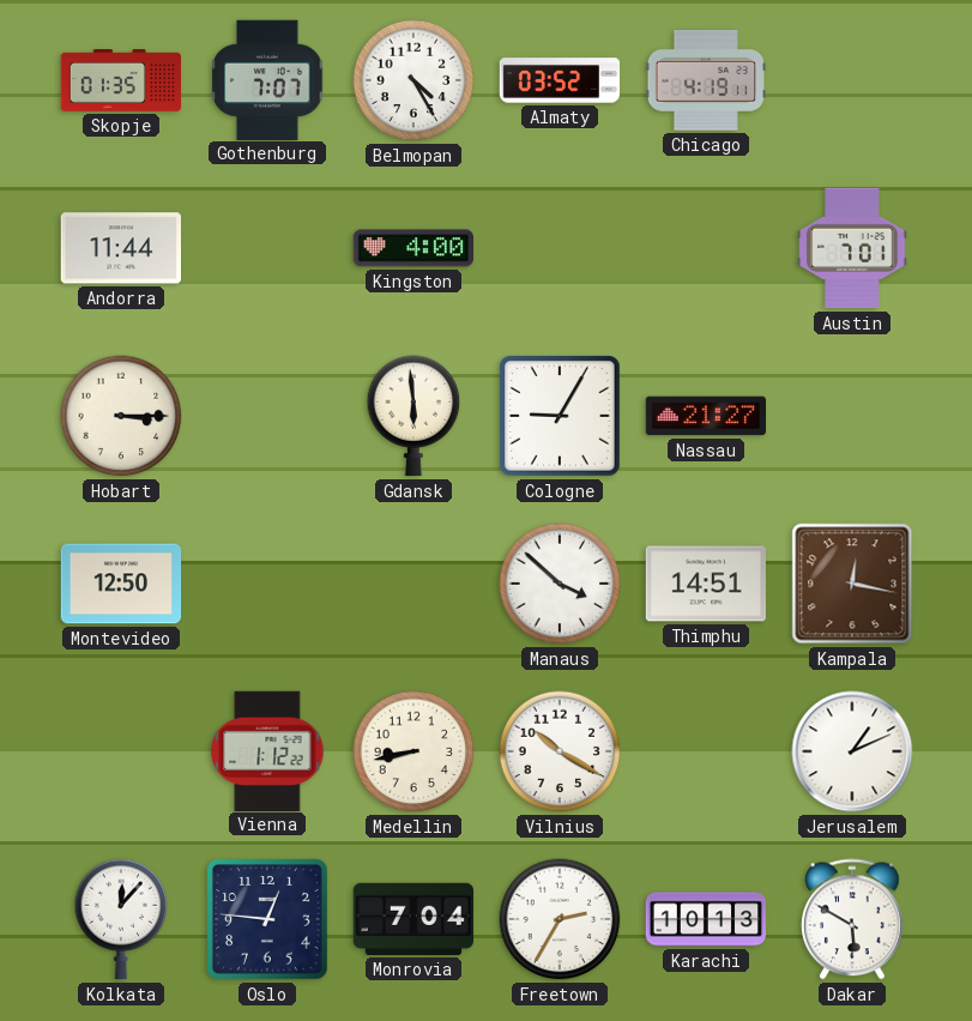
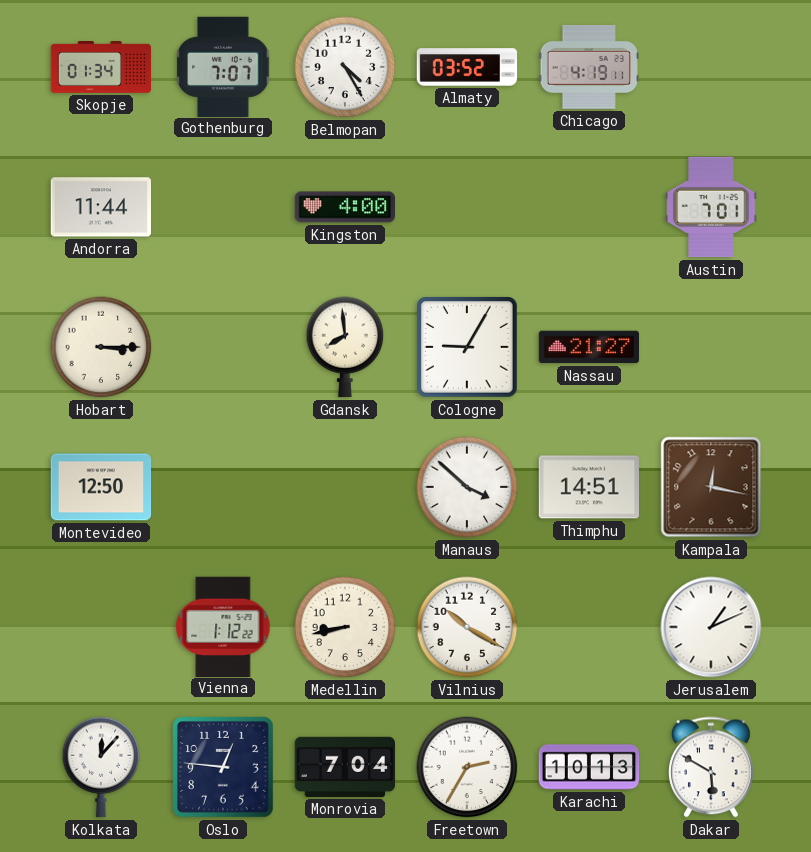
Skopje: 01:35 -> 01:34
Gdansk: 5:59 -> 7:59
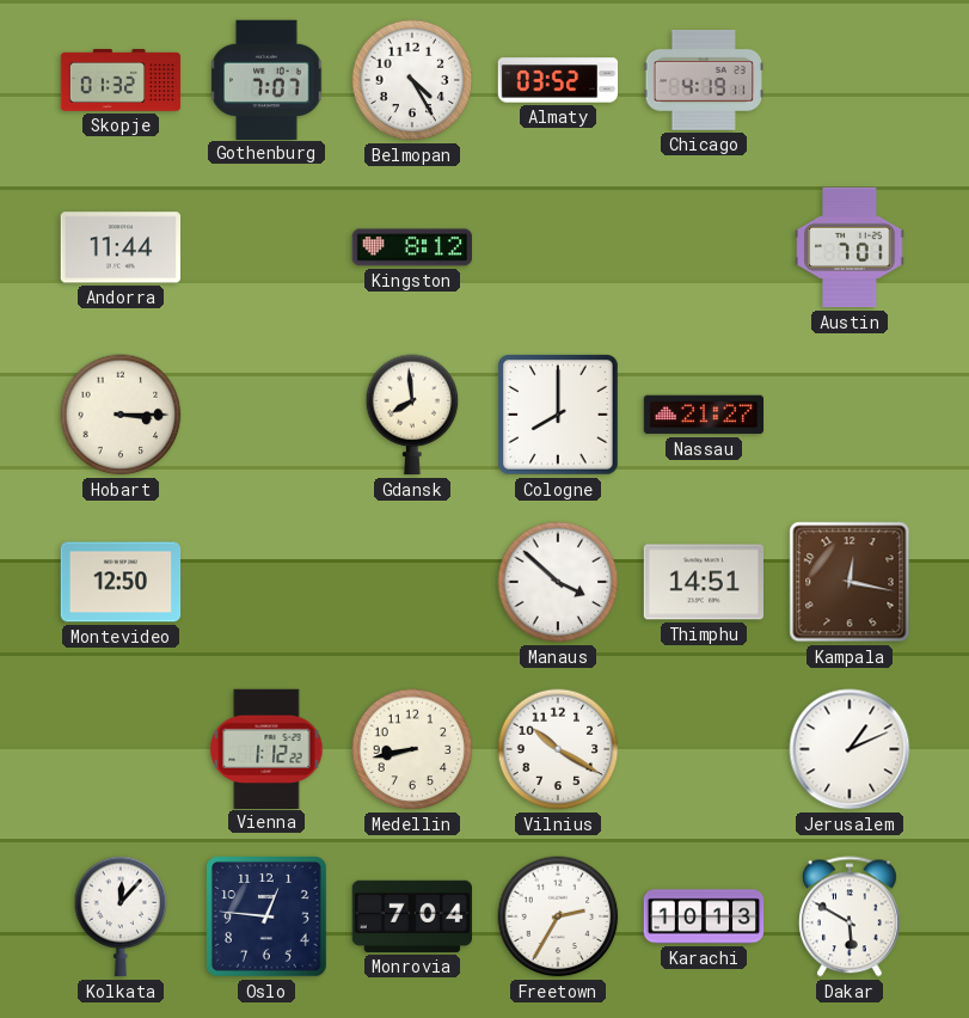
Skopje: 01:34 -> 01:32
Kingston: 4:00 -> 8:12
Cologne: 9:05 -> 8:00
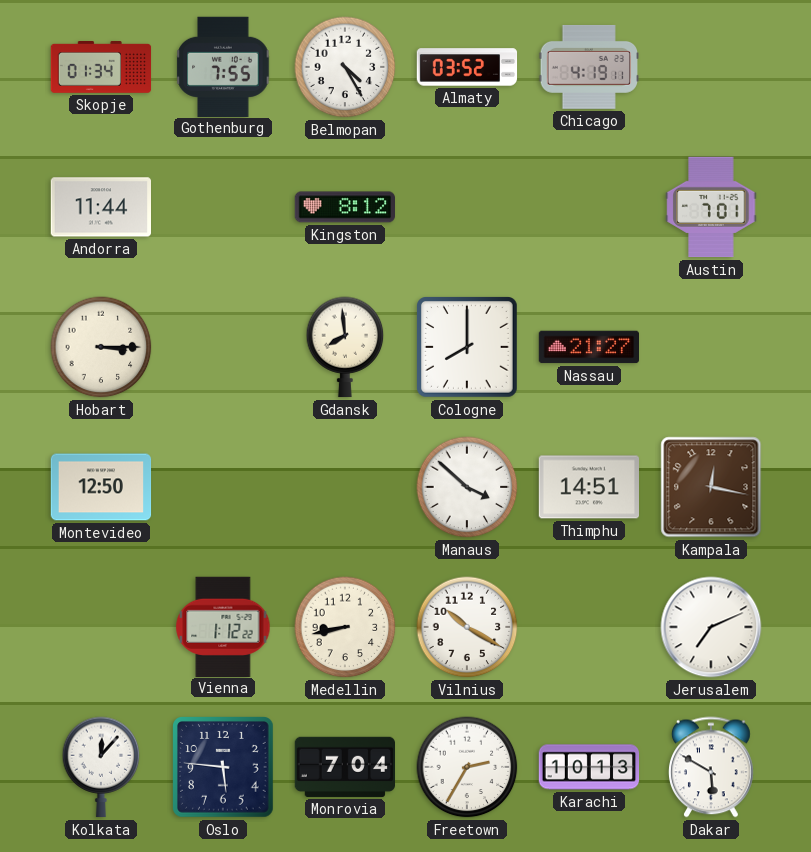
Skopje: 01:32 -> 01:34
Gothenburg: 7:07 -> 7:55
Jerusalem: 1:11 -> 7:11
Oslo: 12:46 -> 5:46
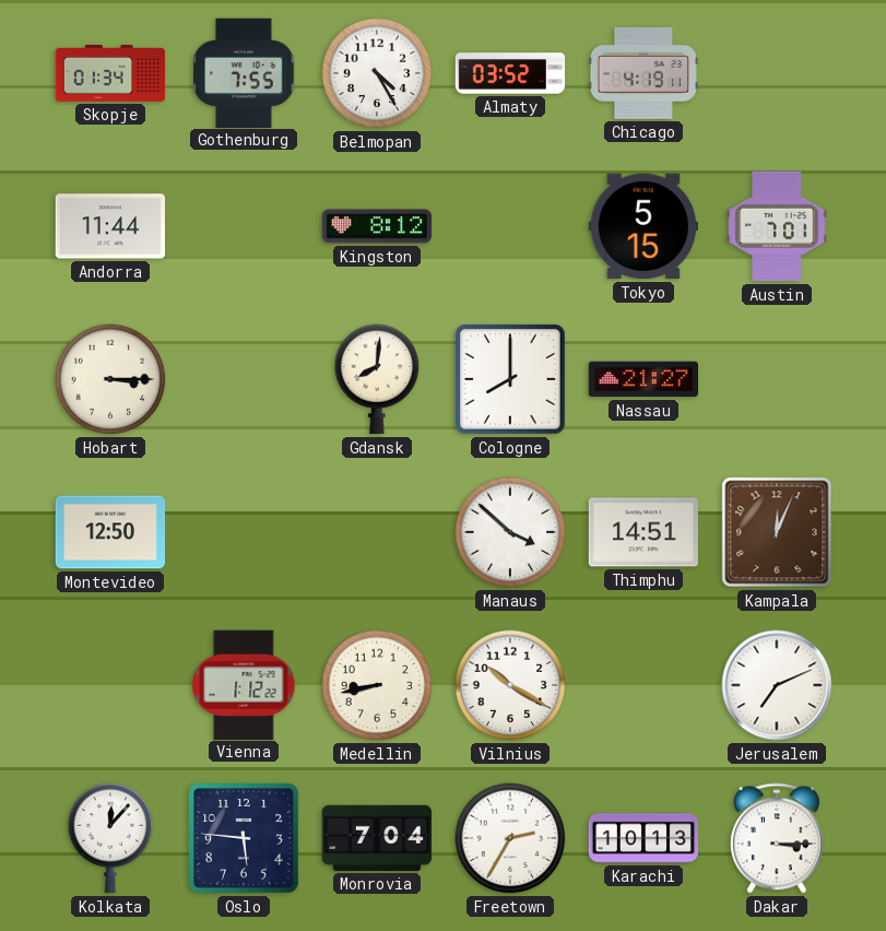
Tokyo: none -> 5:15
Gdansk: 7:59 -> 8:01
Kampala: 12:17 -> 12:04
Dakar: 5:50 -> 3:15
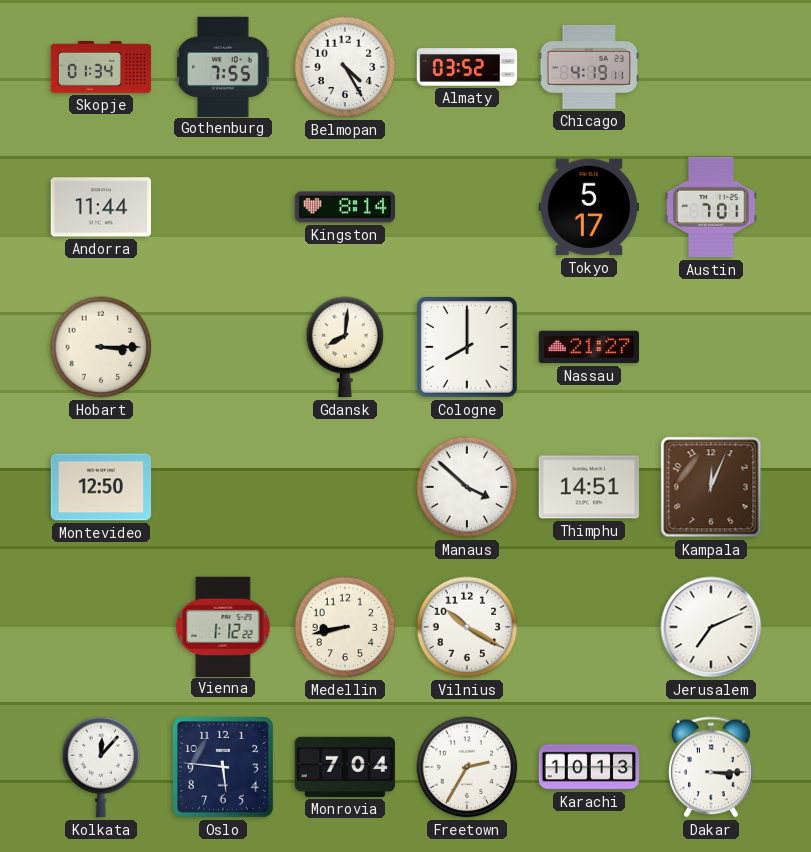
Kingston: 8:12 -> 8:14
Tokyo: 5:15 -> 5:17
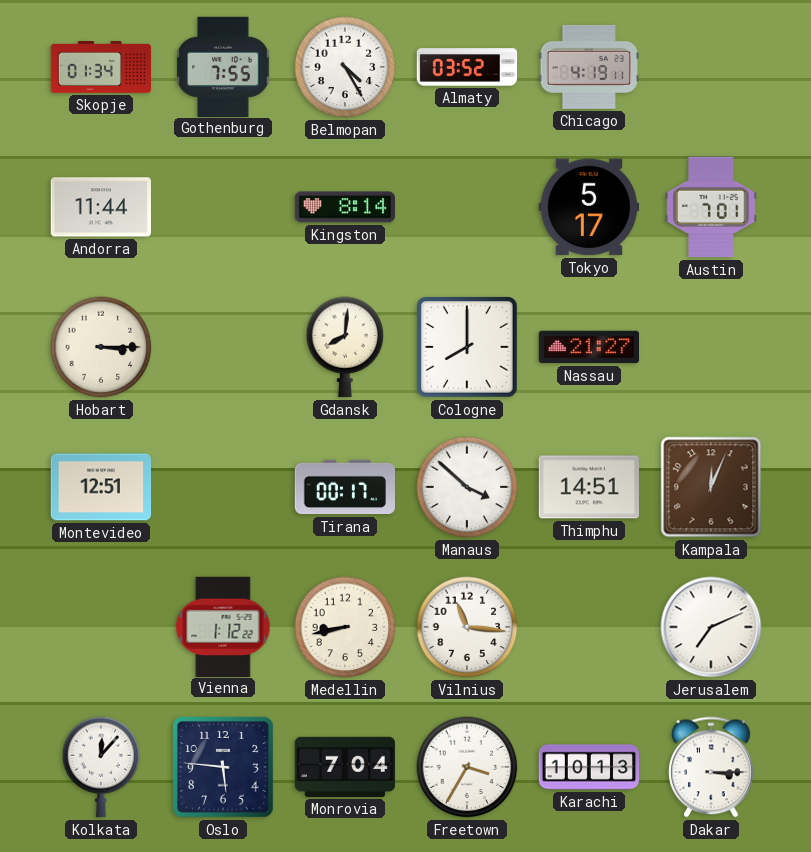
Montevideo: 12:50 -> 12:51
Tirana: none -> 00:17
Vilnius: 10:20 -> 11:16
Freetown: 2:35 -> 3:35
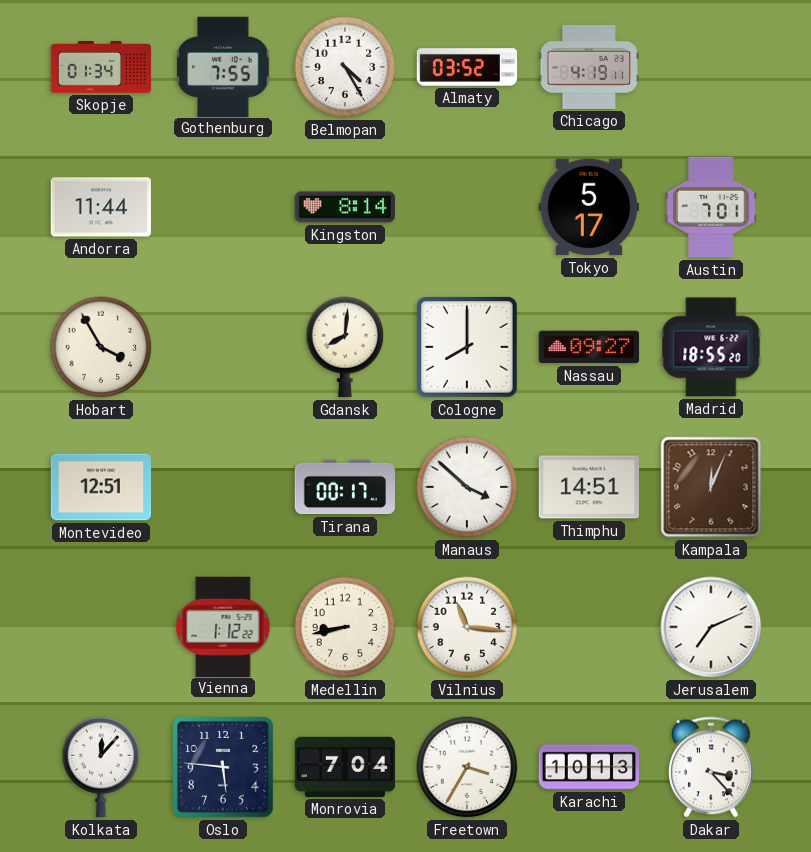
Hobart: 3:15 -> 3:55
Nassau: 21:27 -> 09:27
Madrid: none -> 18:55
Dakar: 3:15 -> 3:23
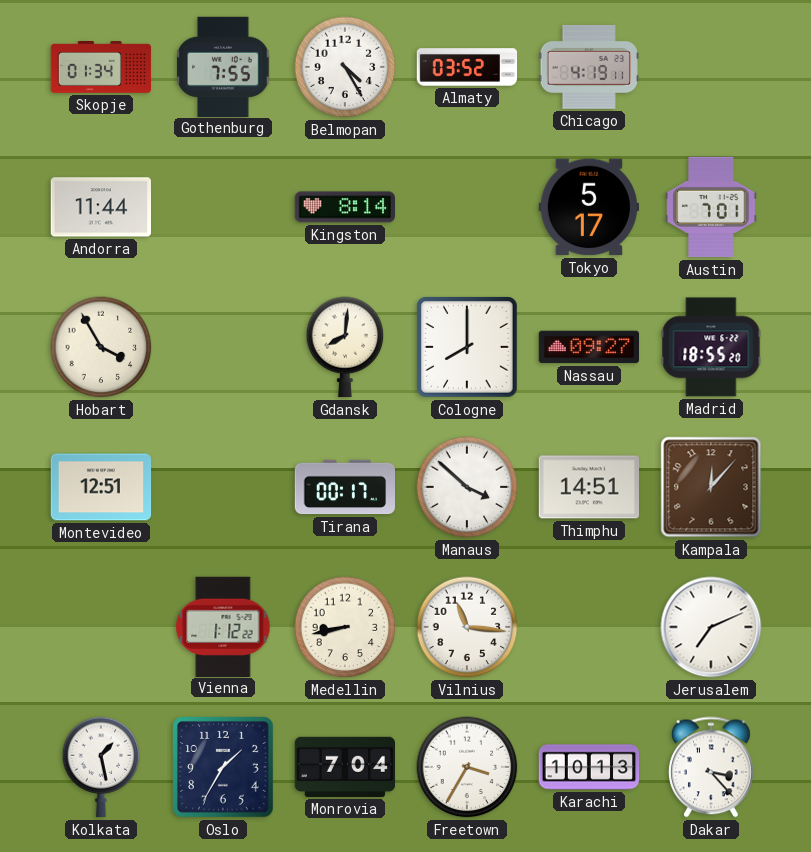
Kampala: 12:04 -> 12:07
Kolkata: 12:07 -> 1:28
Oslo: 5:46 -> 1:35
